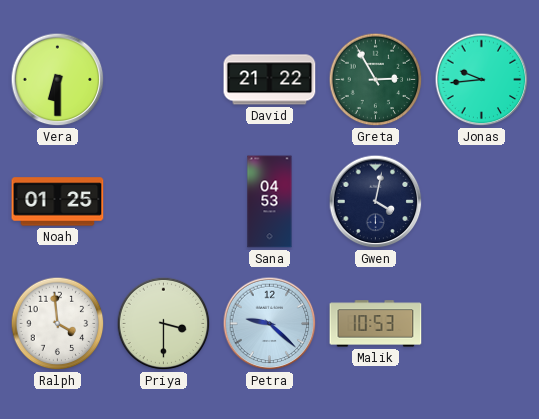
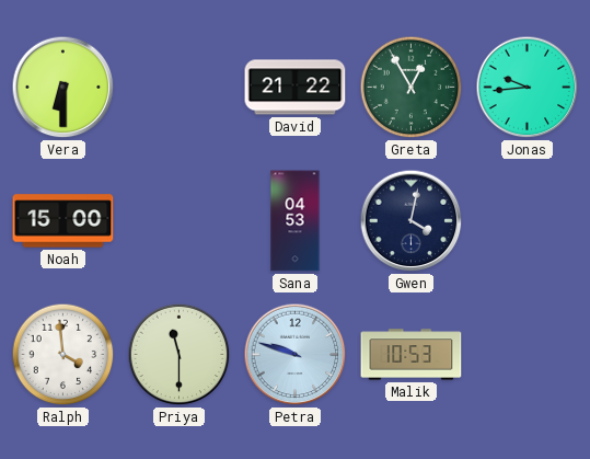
Greta: 2:55 -> 12:55
Noah: 01:25 -> 15:00
Priya: 3:30 -> 11:30
Petra: 9:22 -> 9:48
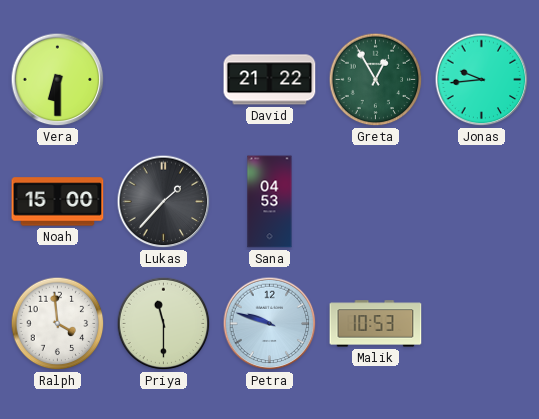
Lukas: none -> 1:37
Gwen: 4:02 -> none
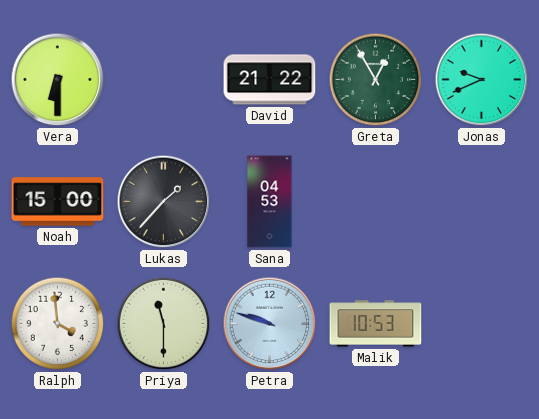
Jonas: 9:44 -> 9:41
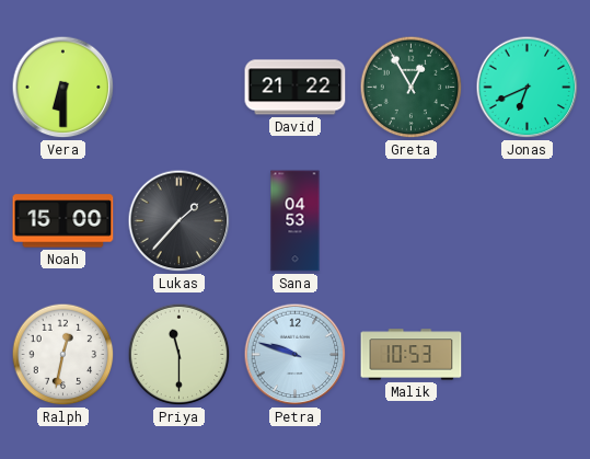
Jonas: 9:41 -> 6:41
Ralph: 3:59 -> 12:32
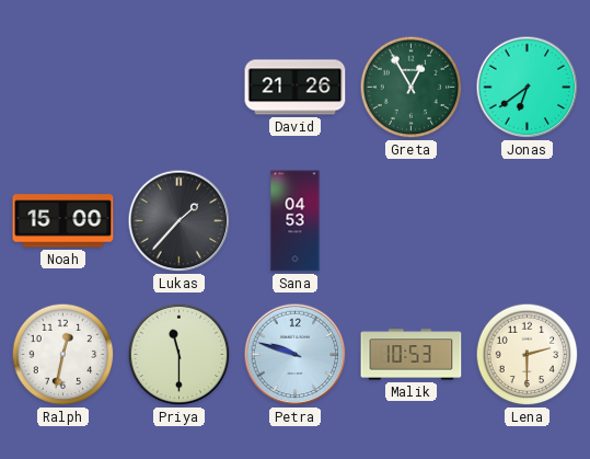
Vera: 6:30 -> none
David: 21:22 -> 21:26
Jonas: 6:41 -> 6:39
Lena: none -> 2:30
